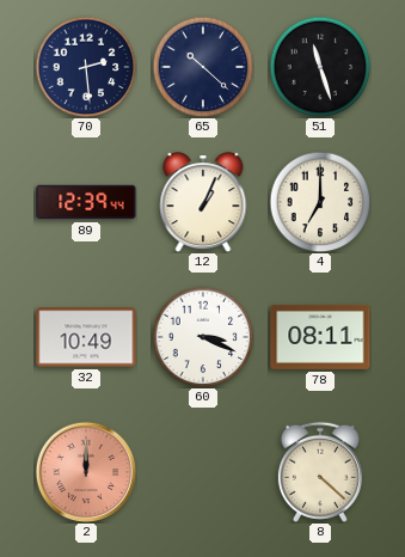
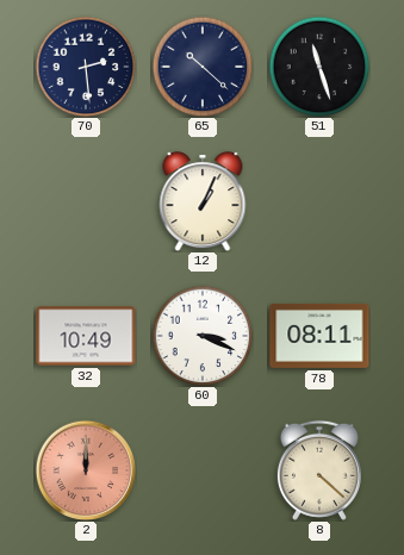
89: 12:39 -> none
4: 7:00 -> none
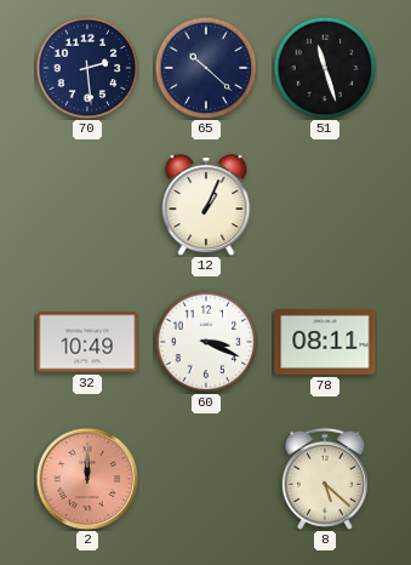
8: 4:22 -> 5:22
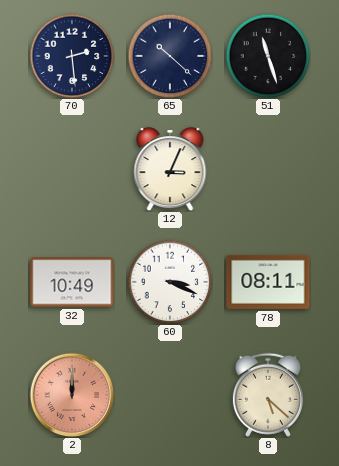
12: 1:04 -> 3:04
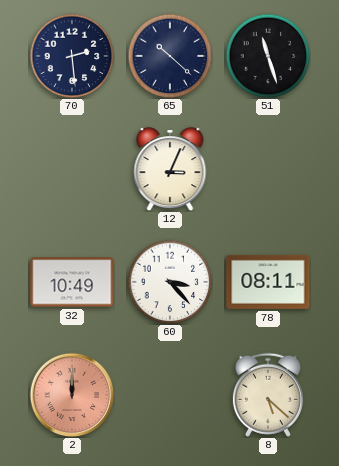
60: 3:19 -> 3:23
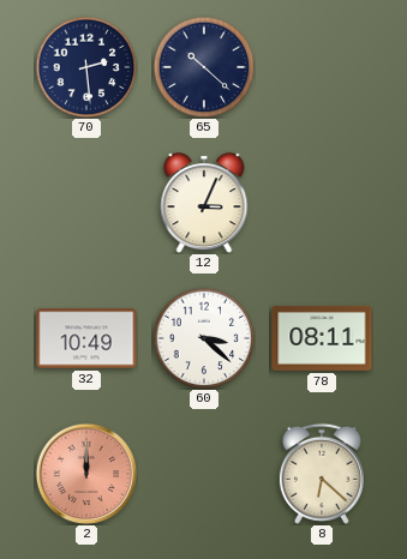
51: 11:27 -> none
60: 3:23 -> 3:22
8: 5:22 -> 6:22
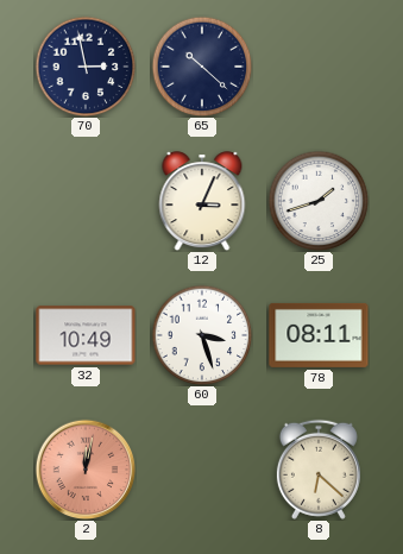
70: 2:29 -> 2:58
25: none -> 1:42
60: 3:22 -> 3:27
2: 12:00 -> 12:02
